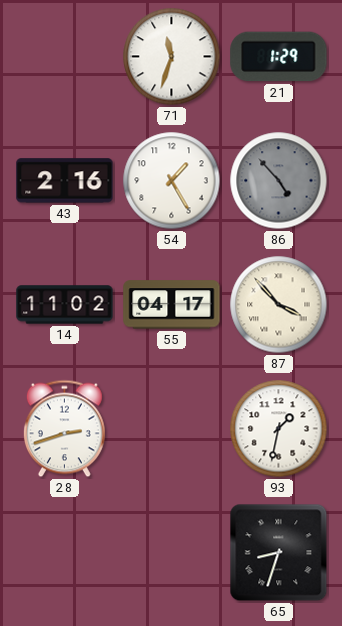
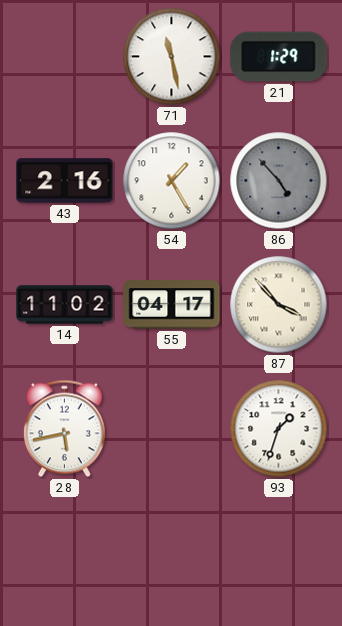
71: 11:33 -> 11:28
28: 2:42 -> 5:43
93: 1:32 -> 1:33
65: 8:33 -> none
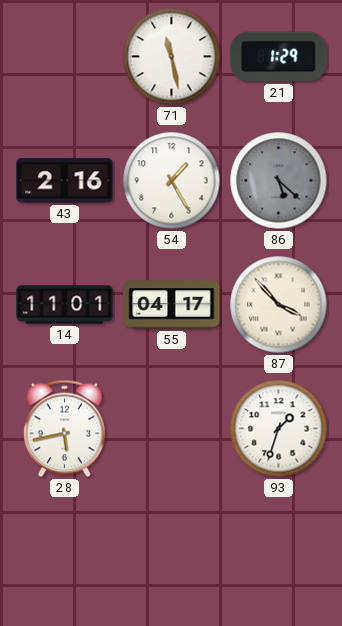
86: 4:53 -> 5:22
14: 11:02 -> 11:01
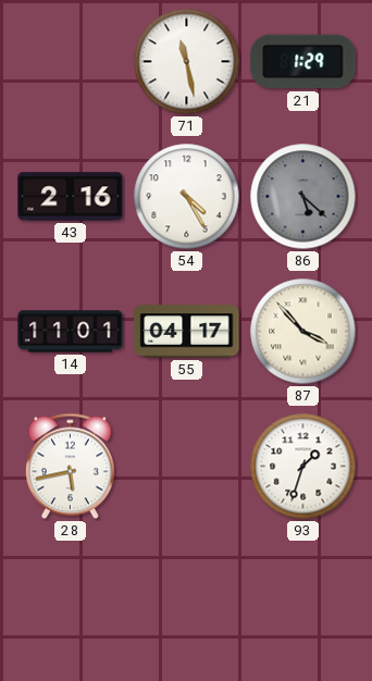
54: 1:25 -> 4:25
